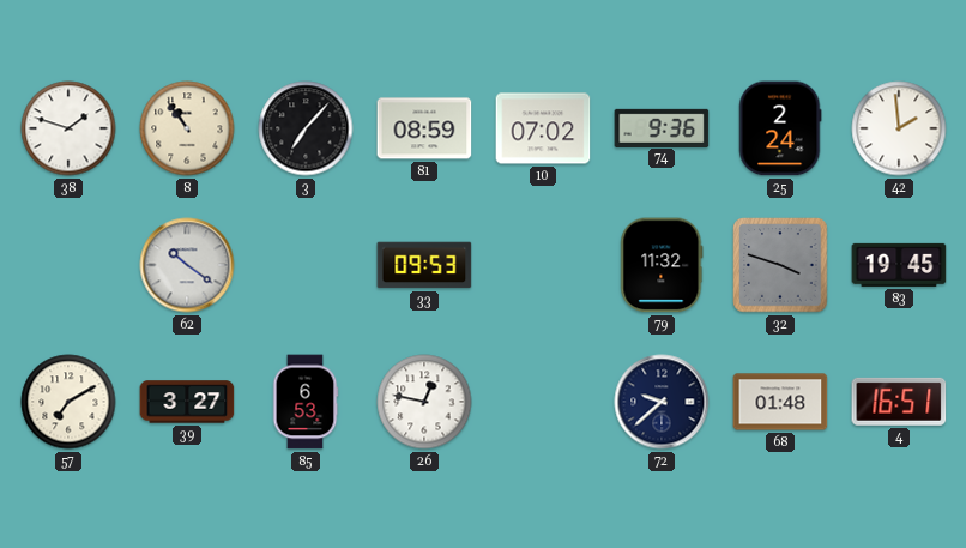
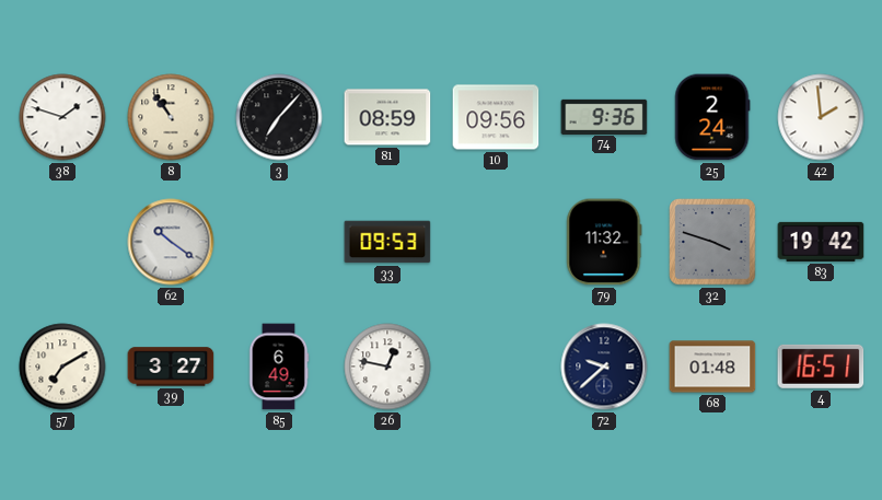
10: 07:02 -> 09:56
83: 19:45 -> 19:42
85: 6:53 -> 6:49
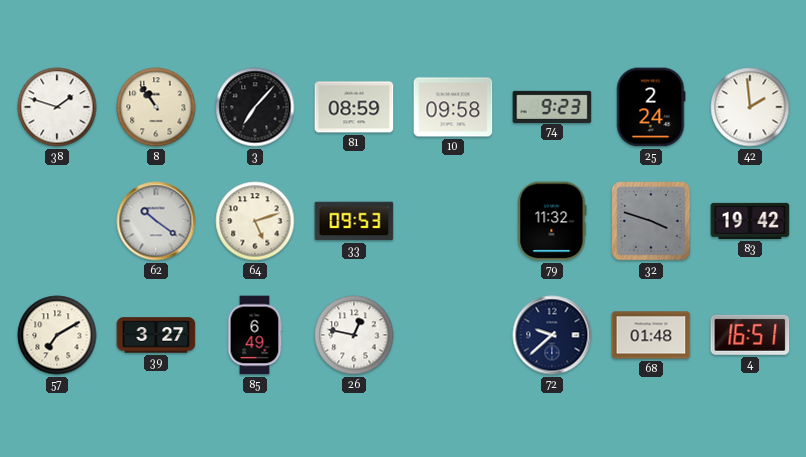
10: 09:56 -> 09:58
74: 9:36 -> 9:23
64: none -> 5:12
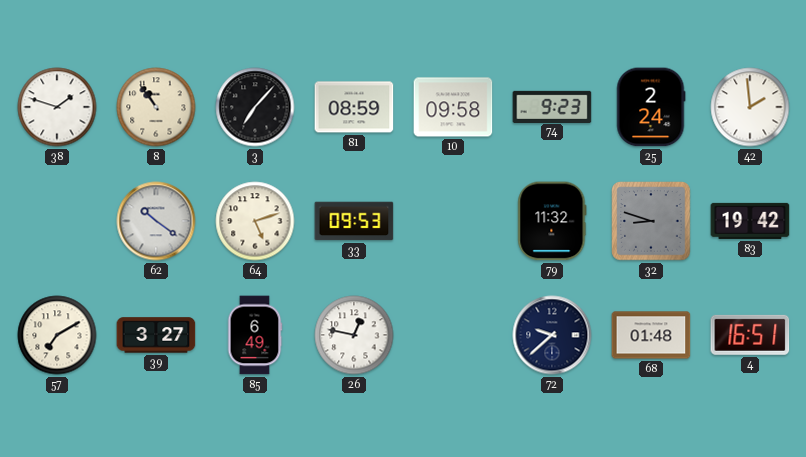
32: 3:48 -> 8:48
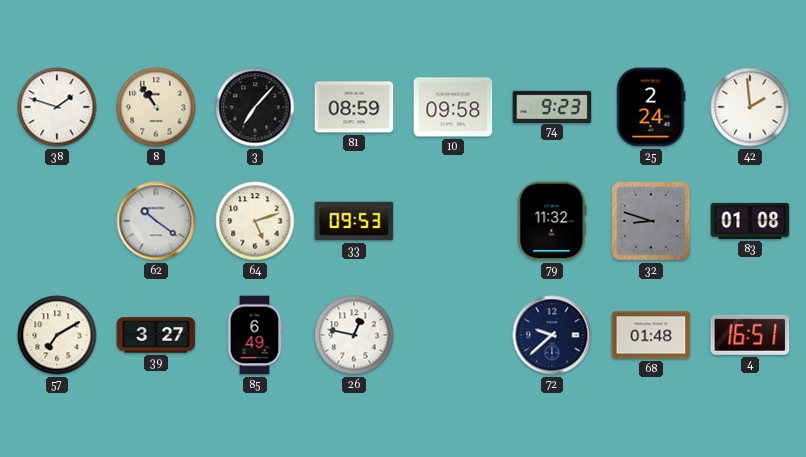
83: 19:42 -> 01:08
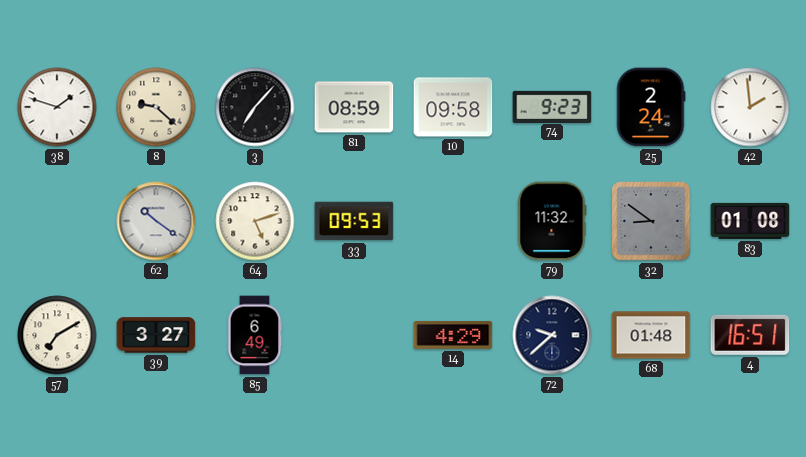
8: 10:54 -> 9:22
32: 8:48 -> 8:51
26: 12:47 -> none
14: none -> 4:29
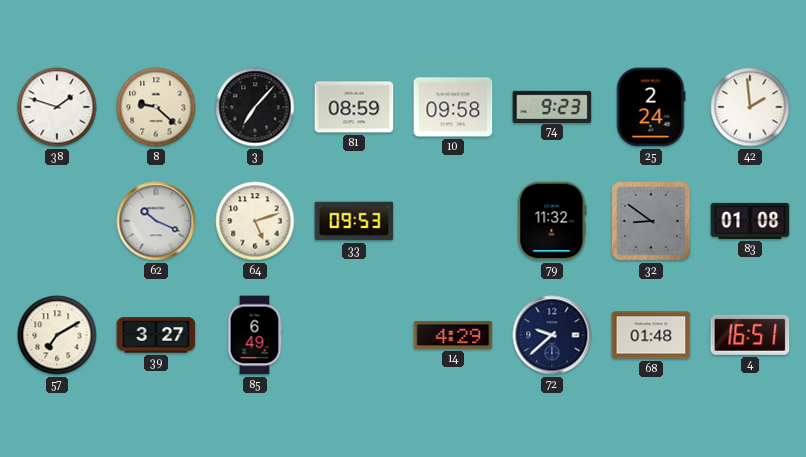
62: 10:21 -> 10:19
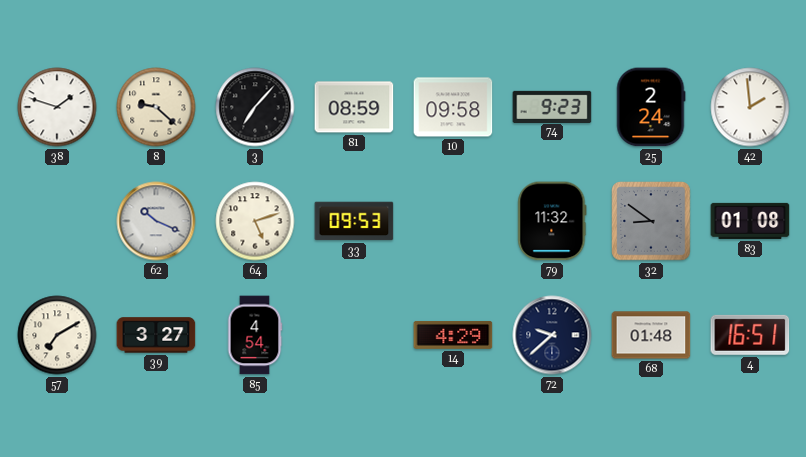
85: 6:49 -> 4:54
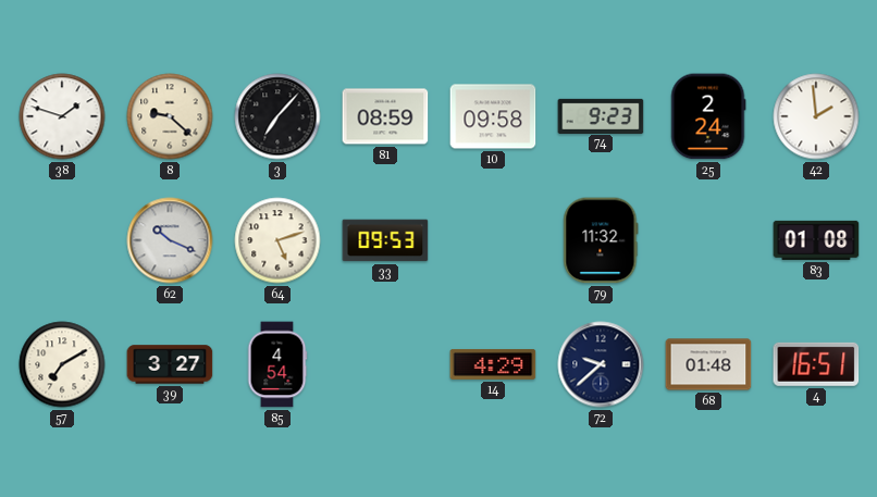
32: 8:51 -> none
